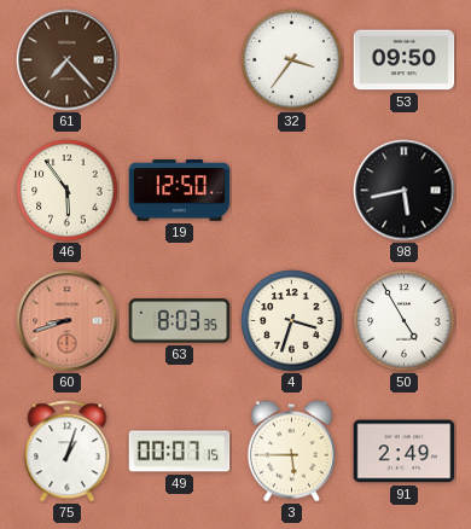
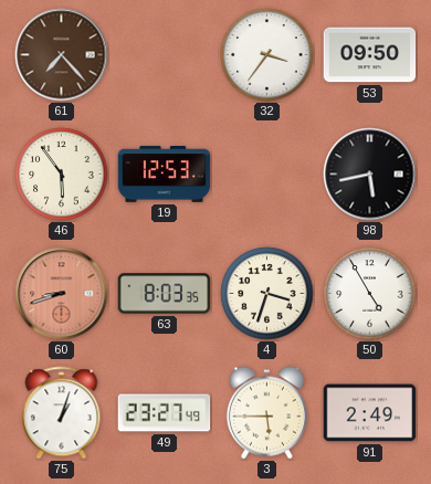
19: 12:50 -> 12:53
49: 00:07 -> 23:27
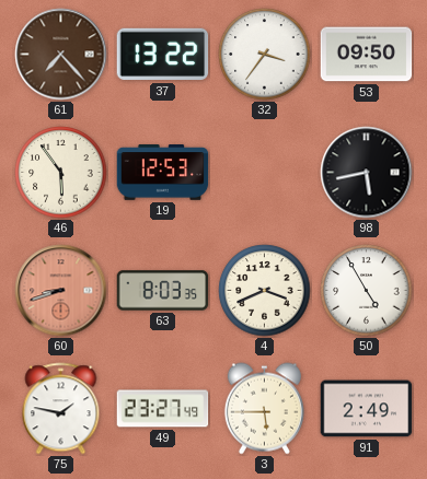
37: none -> 13:22
4: 3:33 -> 3:41
75: 1:03 -> 1:47
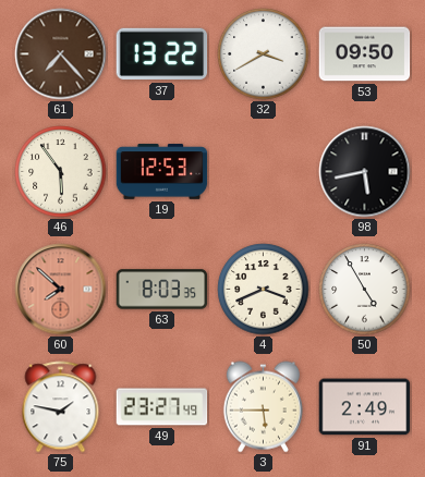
32: 3:36 -> 3:40
60: 8:42 -> 7:52
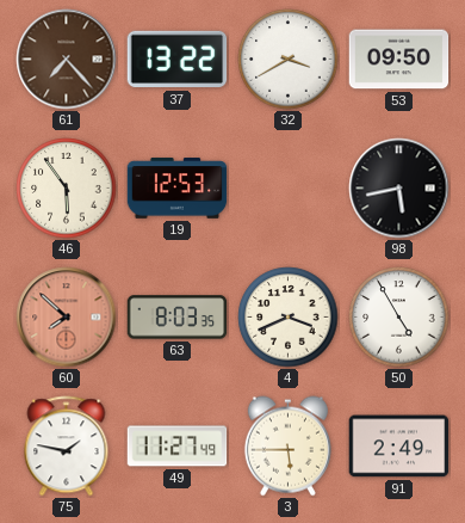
49: 23:27 -> 11:27
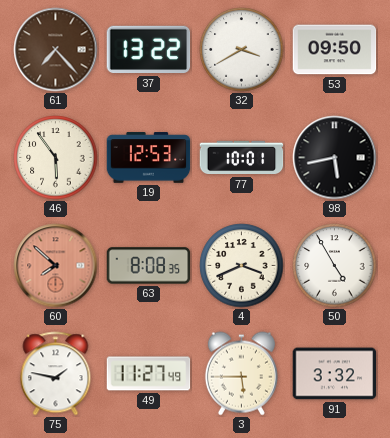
77: none -> 10:01
63: 8:03 -> 8:08
91: 2:49 -> 3:32
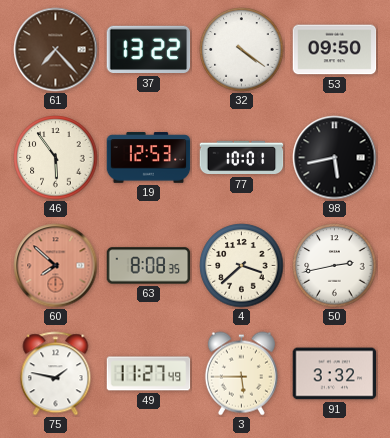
32: 3:40 -> 4:21
4: 3:41 -> 3:38
50: 4:55 -> 2:43
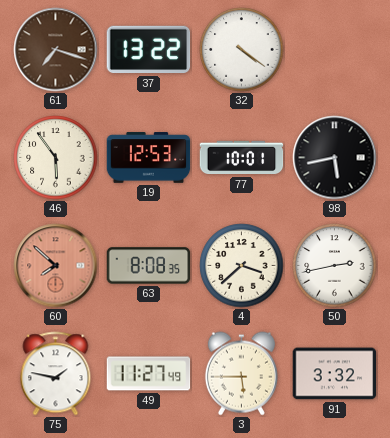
61: 7:23 -> 7:18
53: 09:50 -> none
